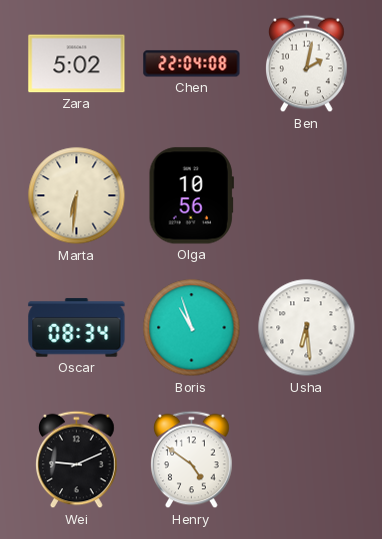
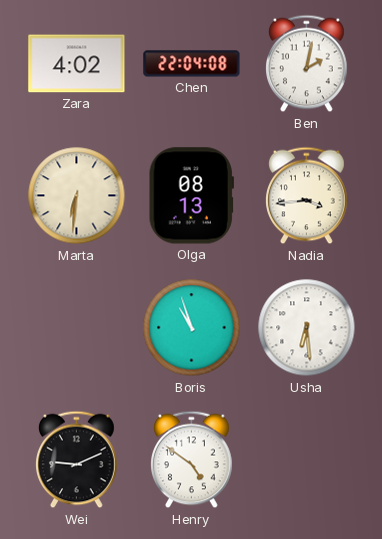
Zara: 5:02 -> 4:02
Olga: 10:56 -> 08:13
Nadia: none -> 3:44
Oscar: 08:34 -> none
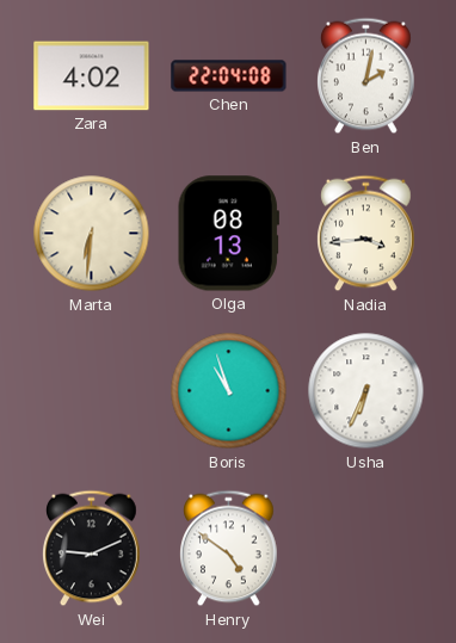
Usha: 6:29 -> 6:34
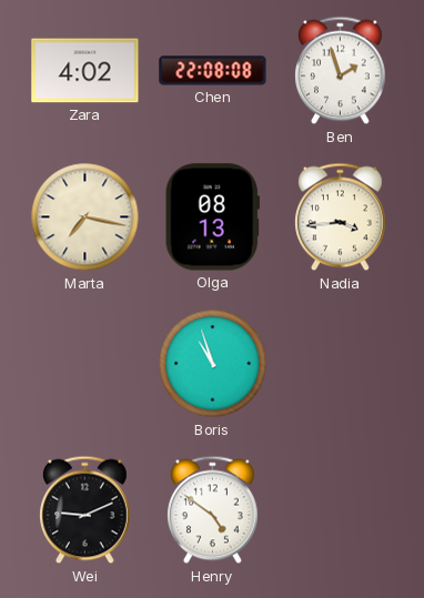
Chen: 22:04 -> 22:08
Ben: 2:02 -> 1:57
Marta: 6:31 -> 7:17
Usha: 6:34 -> none
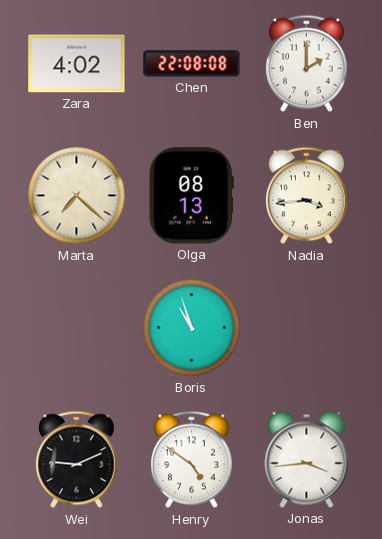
Ben: 1:57 -> 2:00
Marta: 7:17 -> 7:22
Jonas: none -> 3:44
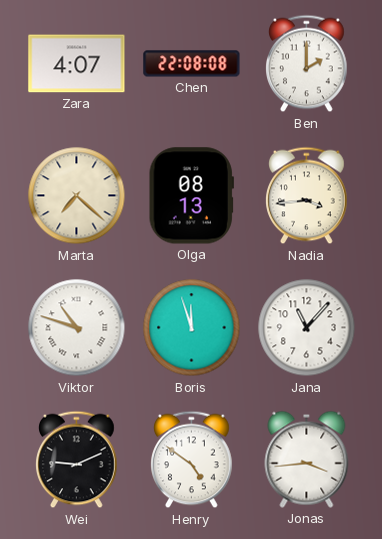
Zara: 4:02 -> 4:07
Viktor: none -> 10:48
Boris: 10:57 -> 11:57
Jana: none -> 11:07
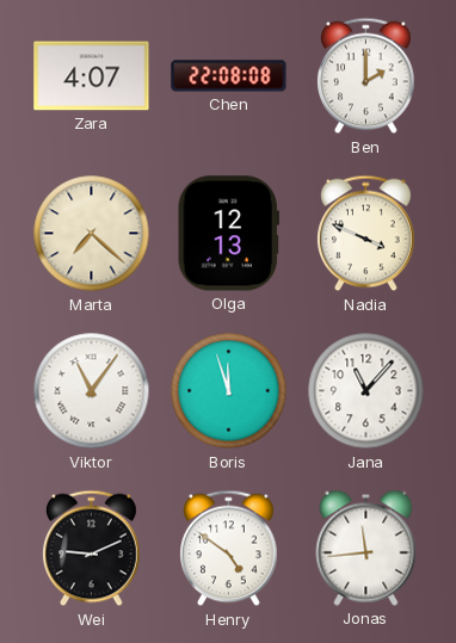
Olga: 08:13 -> 12:13
Nadia: 3:44 -> 3:49
Viktor: 10:48 -> 11:06
Jonas: 3:44 -> 11:44
